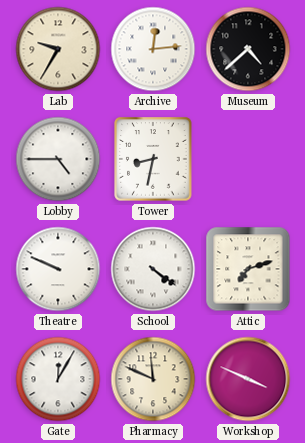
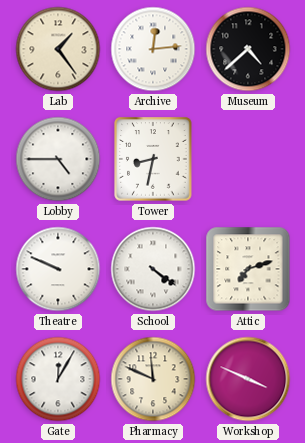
Lab: 9:35 -> 1:24
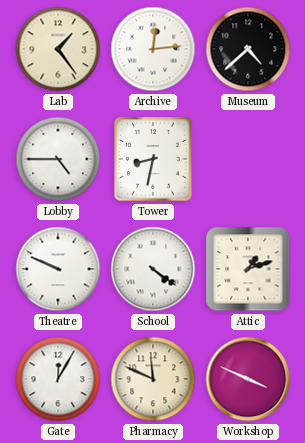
Attic: 7:12 -> 1:12
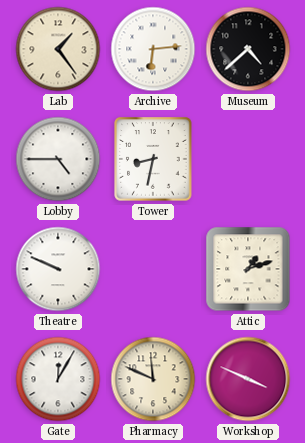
Archive: 12:14 -> 6:14
School: 4:21 -> none
